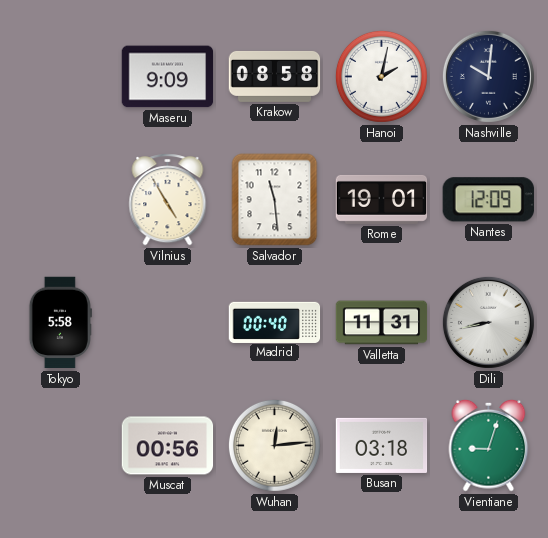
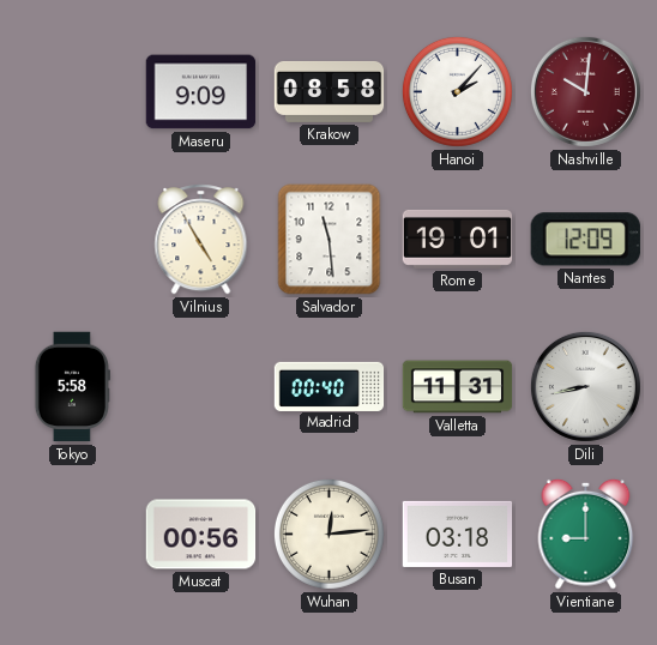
Hanoi: 2:02 -> 2:07
Nashville dial: navy -> burgundy
Vientiane: 9:03 -> 9:00
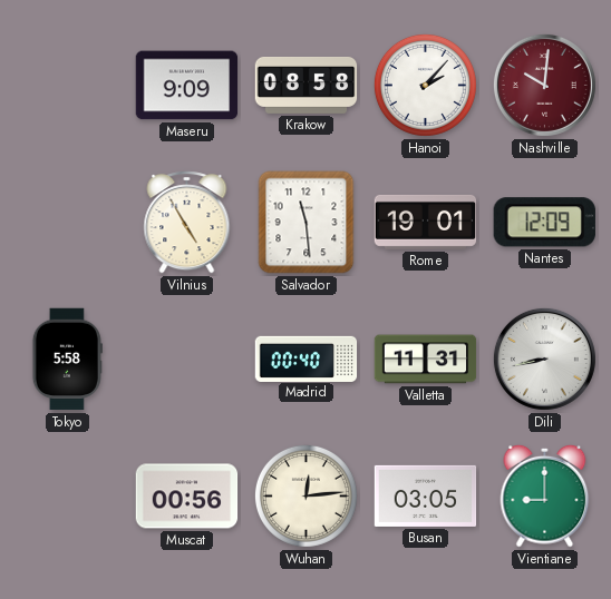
Busan: 03:18 -> 03:05
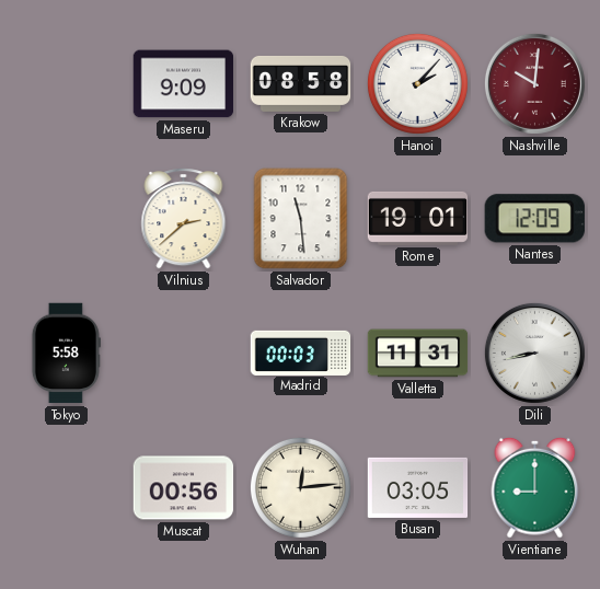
Vilnius: 4:55 -> 2:38
Madrid: 00:40 -> 00:03
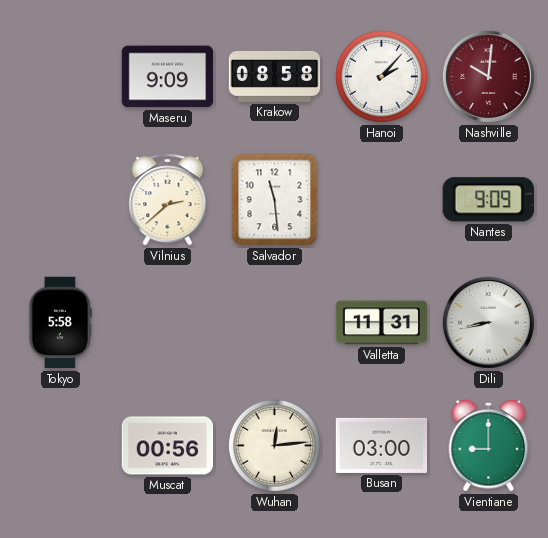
Rome: 19:01 -> none
Nantes: 12:09 -> 9:09
Madrid: 00:03 -> none
Busan: 03:05 -> 03:00
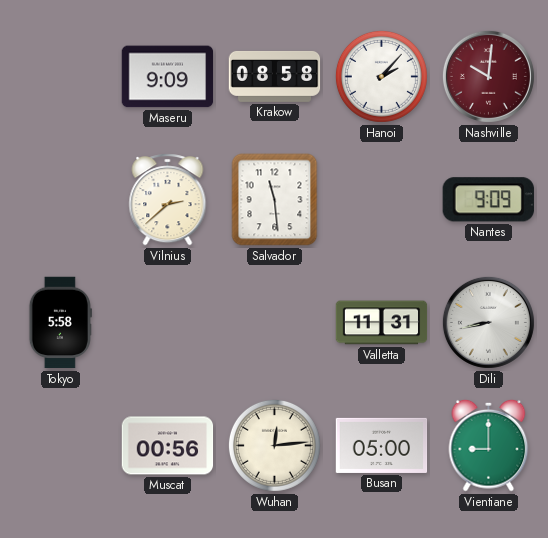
Busan: 03:00 -> 05:00
